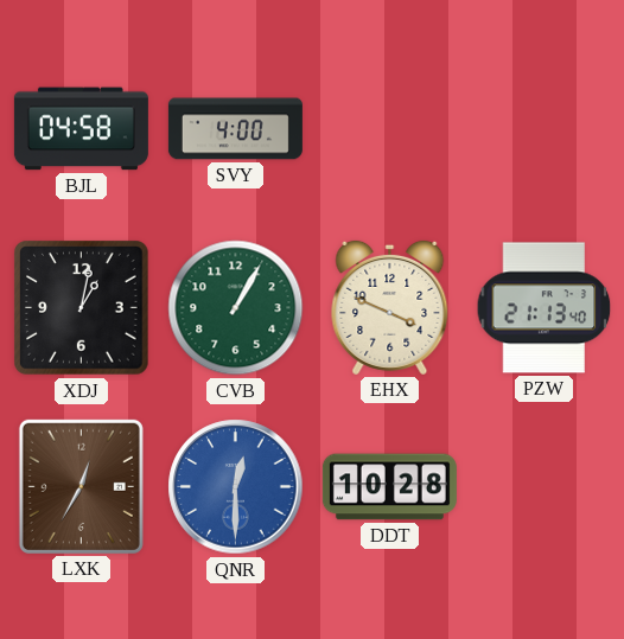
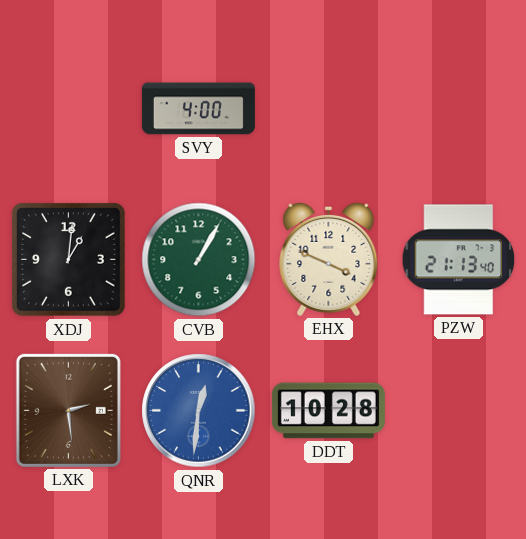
BJL: 04:58 -> none
XDJ: 1:02 -> 1:01
LXK: 12:35 -> 2:29
QNR: 12:30 -> 12:31
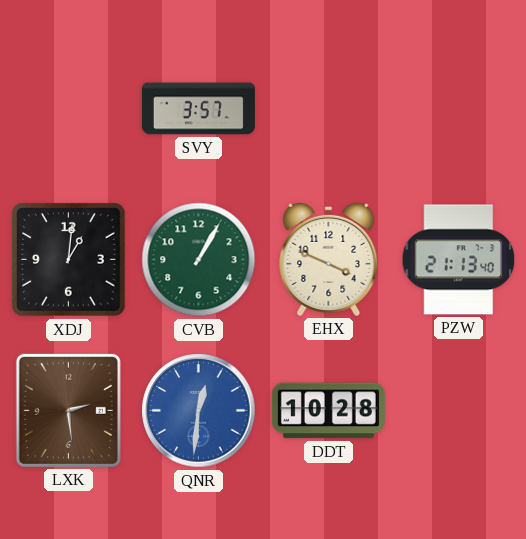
SVY: 4:00 -> 3:57
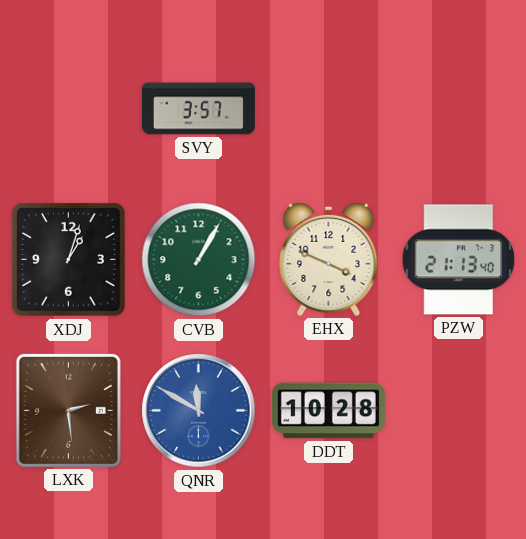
XDJ: 1:01 -> 1:03
QNR: 12:31 -> 11:50
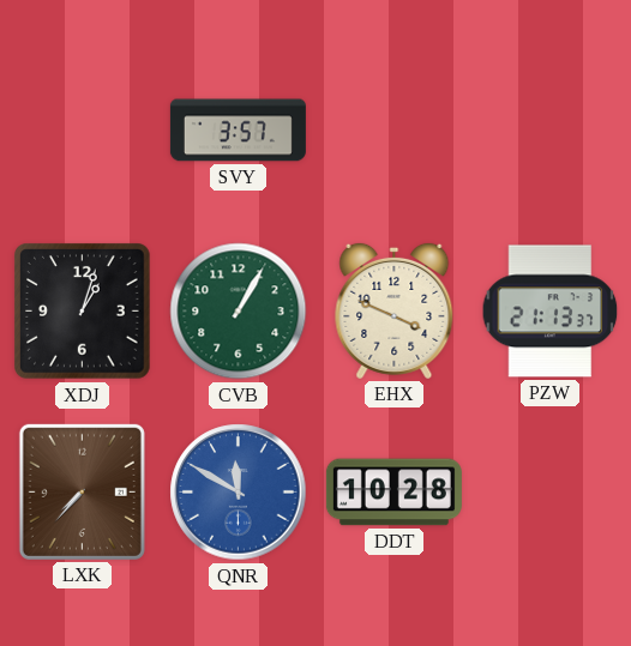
PZW: 21:13:40 -> 21:13:37
LXK: 2:29 -> 7:37
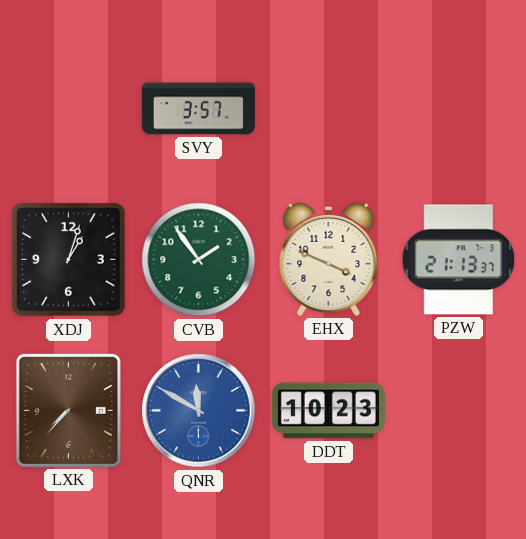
CVB: 1:05 -> 1:54
DDT: 10:28 -> 10:23
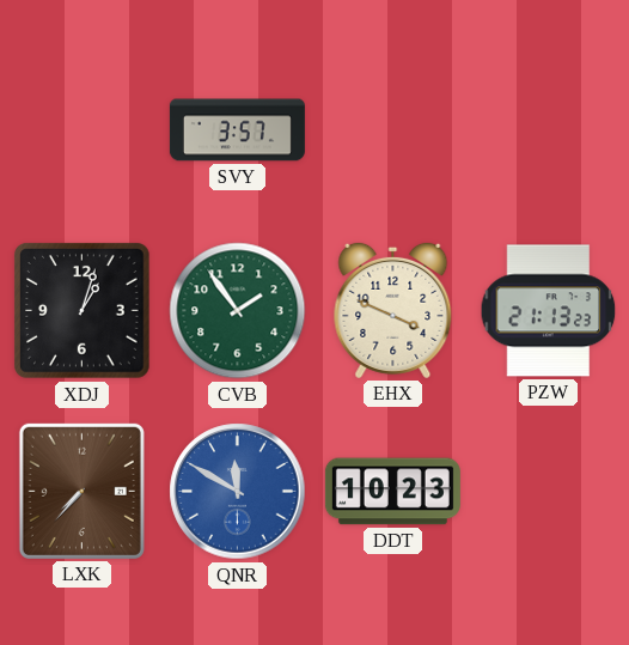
PZW: 21:13:37 -> 21:13:23
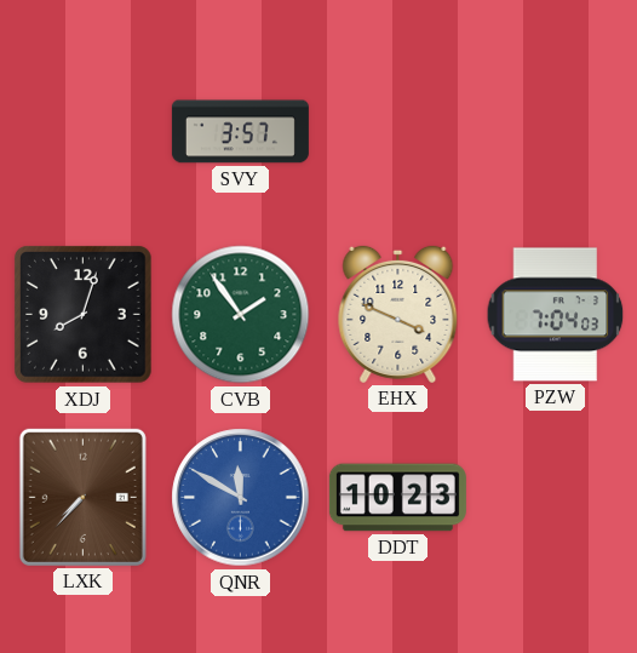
XDJ: 1:03 -> 8:03
PZW: 21:13 -> 7:04
